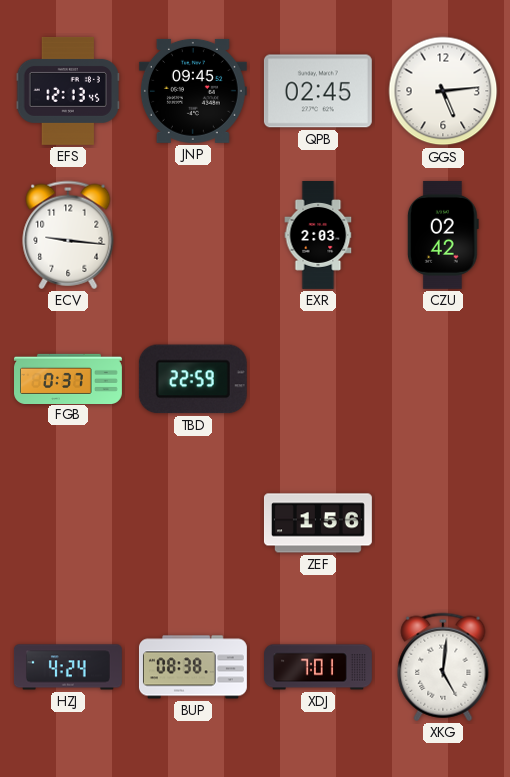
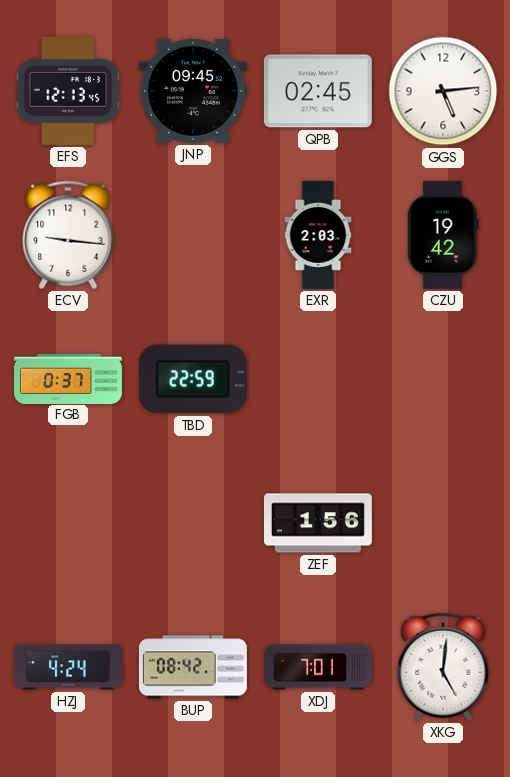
CZU: 02:42 -> 19:42
BUP: 08:38 -> 08:42
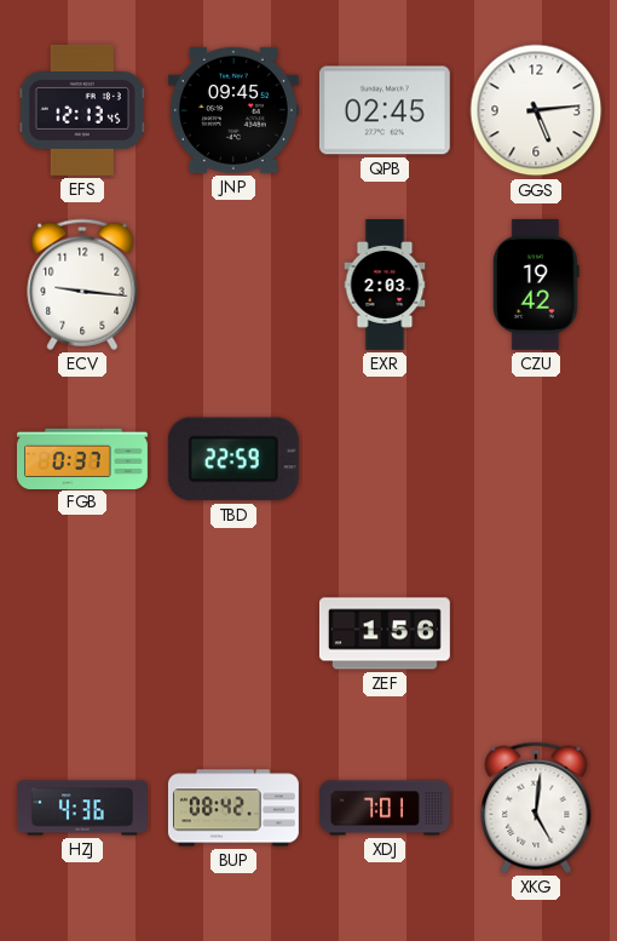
HZJ: 4:24 -> 4:36
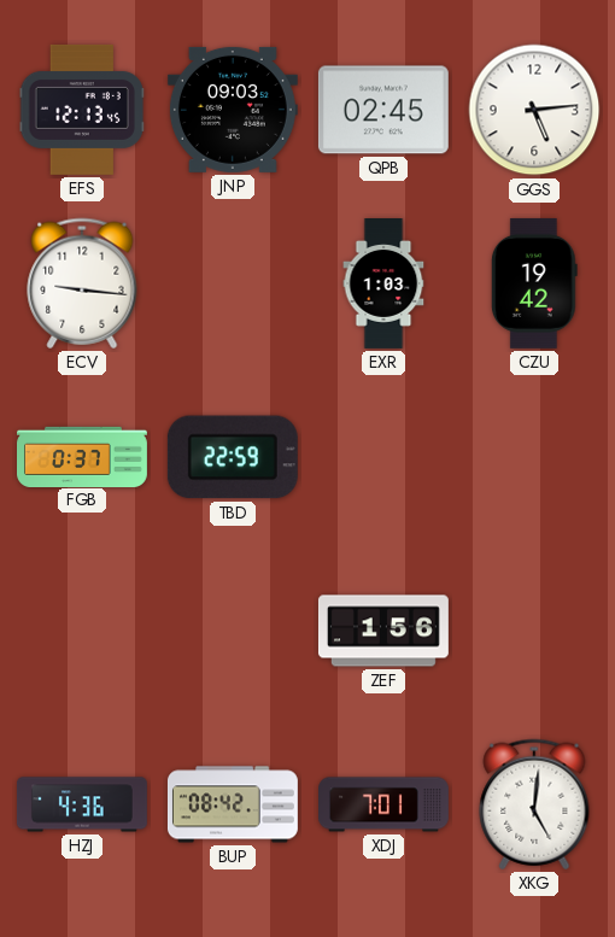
JNP: 09:45 -> 09:03
EXR: 2:03 -> 1:03
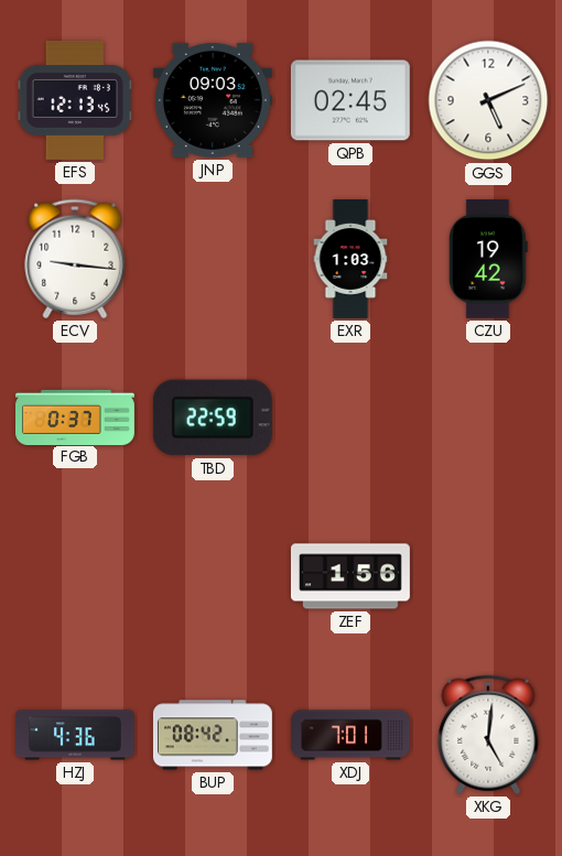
GGS: 5:14 -> 5:11
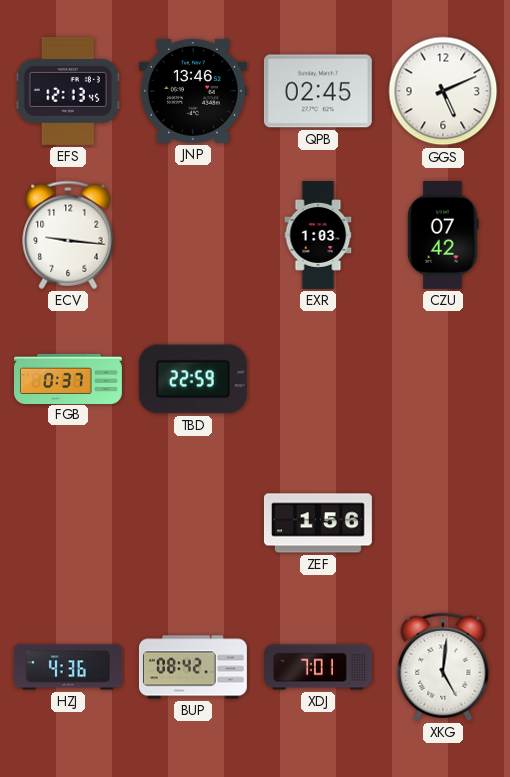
JNP: 09:03 -> 13:46
CZU: 19:42 -> 07:42
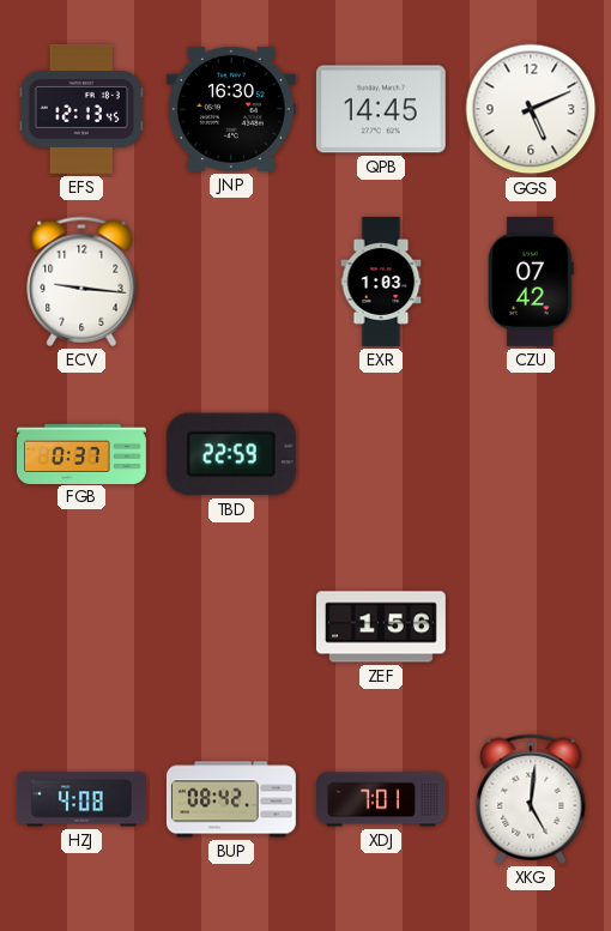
JNP: 13:46 -> 16:30
QPB: 02:45 -> 14:45
HZJ: 4:36 -> 4:08
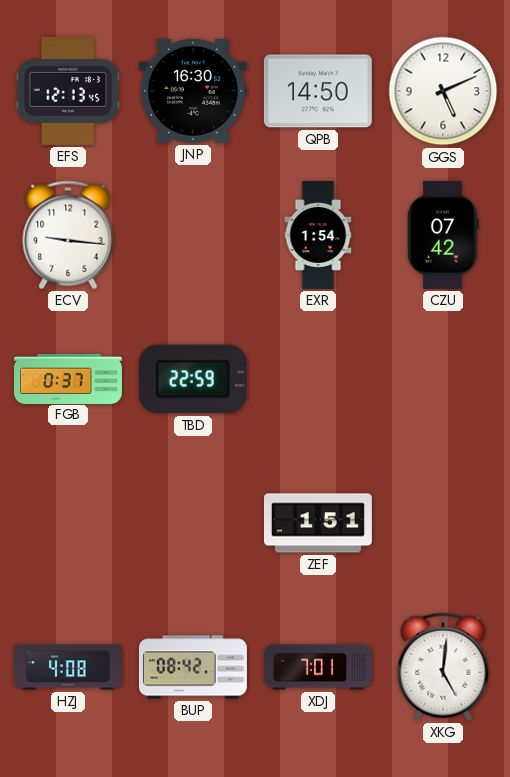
QPB: 14:45 -> 14:50
EXR: 1:03 -> 1:54
ZEF: 1:56 -> 1:51
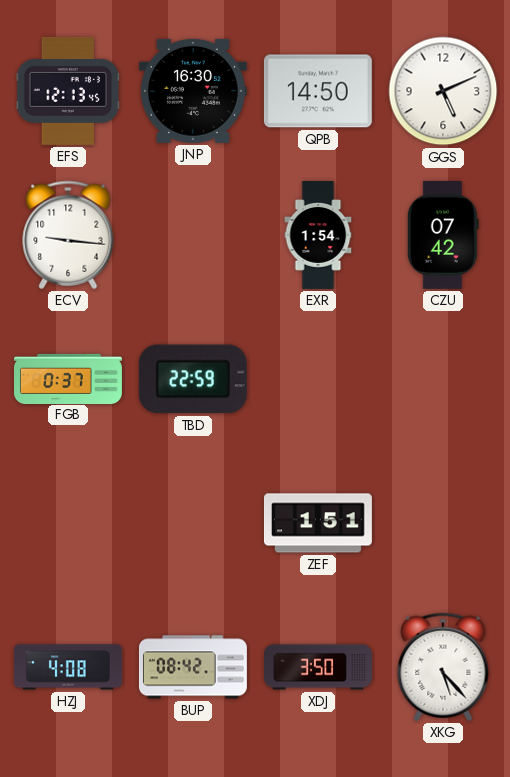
XDJ: 7:01 -> 3:50
XKG: 5:01 -> 5:23
